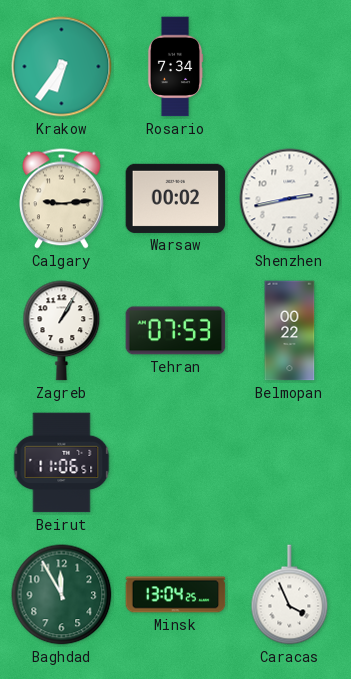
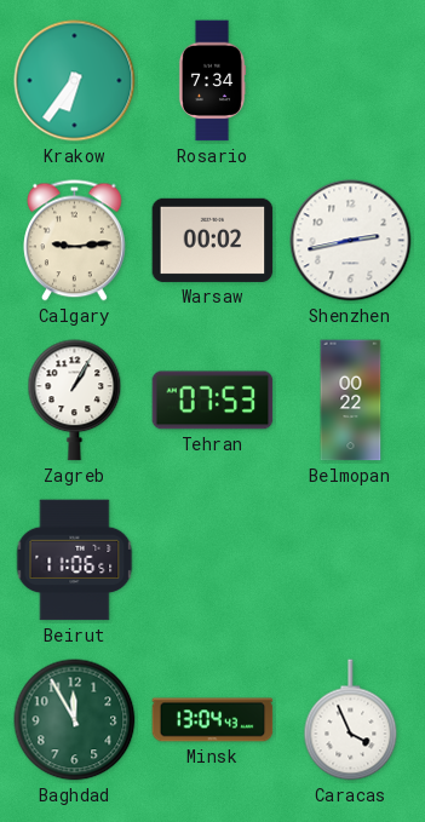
Minsk: 13:04:25 -> 13:04:43
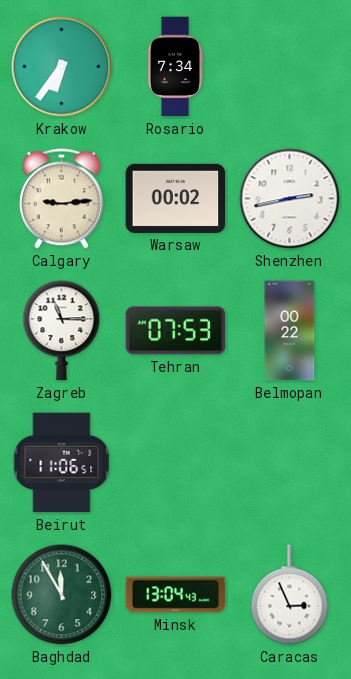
Zagreb: 1:05 -> 11:15
Caracas: 3:56 -> 2:56
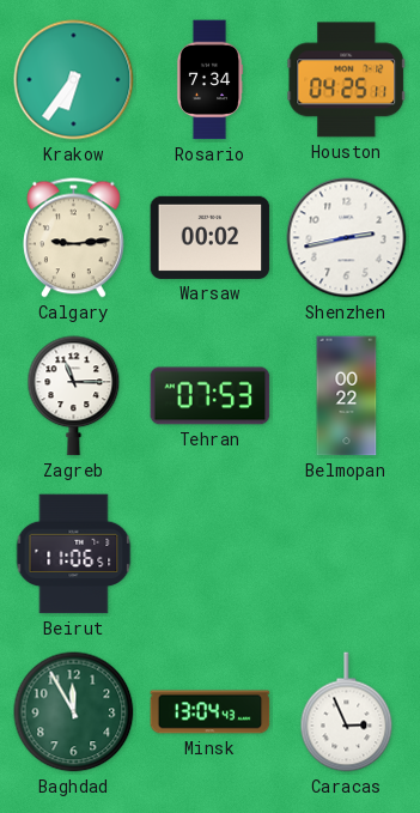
Houston: none -> 04:25
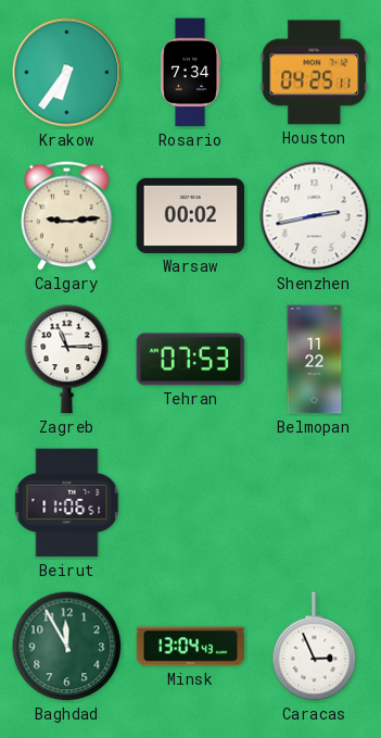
Belmopan: 00:22 -> 11:22
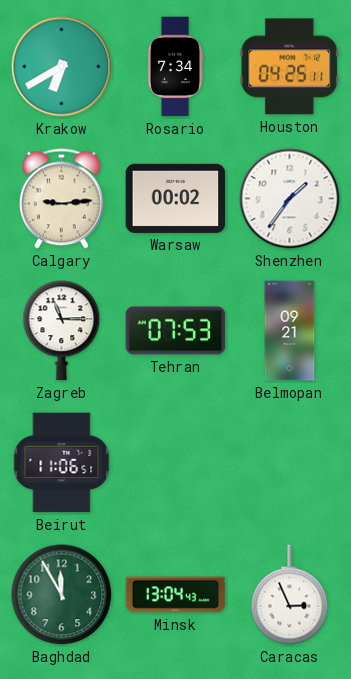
Krakow: 6:36 -> 6:40
Shenzhen: 2:43 -> 1:36
Belmopan: 11:22 -> 09:21
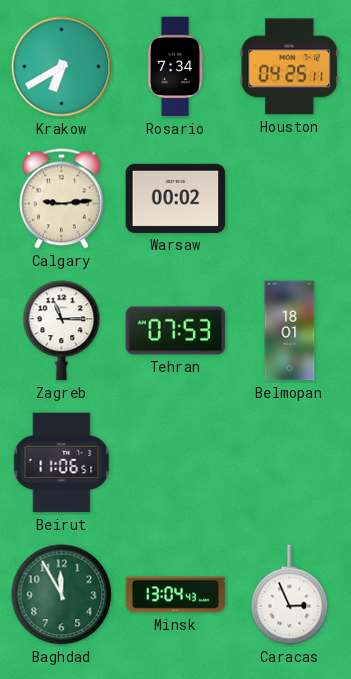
Shenzhen: 1:36 -> none
Belmopan: 09:21 -> 18:01
